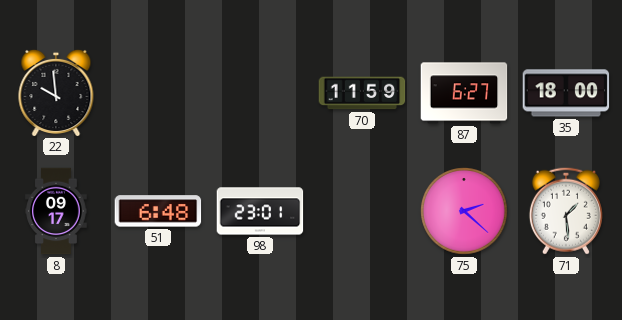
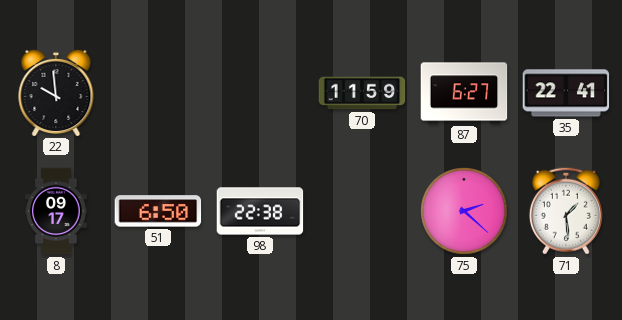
35: 18:00 -> 22:41
51: 6:48 -> 6:50
98: 23:01 -> 22:38
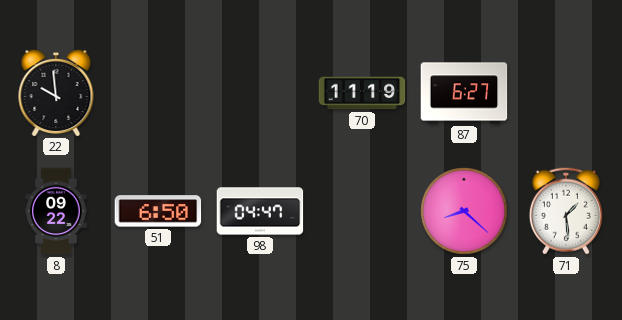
70: 11:59 -> 11:19
35: 22:41 -> none
8: 09:17 -> 09:22
98: 22:38 -> 04:47
75: 2:22 -> 8:22
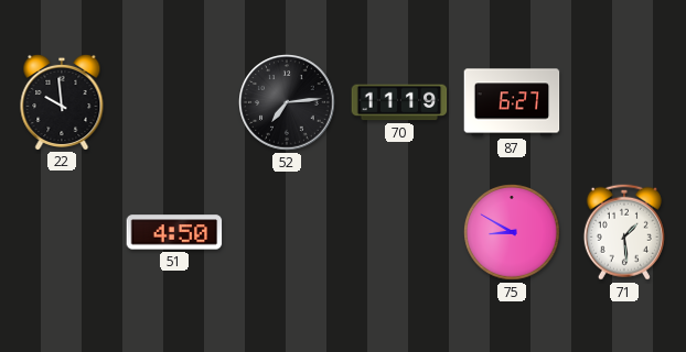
52: none -> 7:14
8: 09:22 -> none
51: 6:50 -> 4:50
98: 04:47 -> none
75: 8:22 -> 8:50
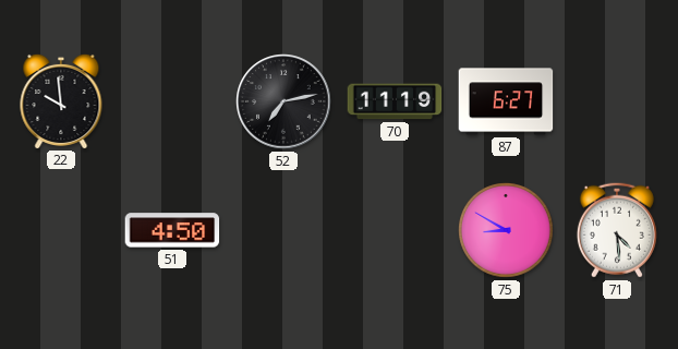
52: 7:14 -> 7:13
71: 1:29 -> 4:29
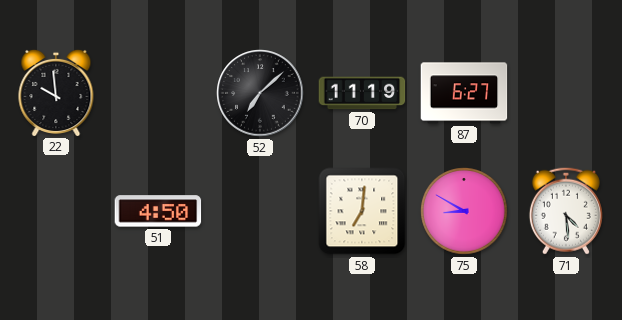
52: 7:13 -> 7:08
58: none -> 7:01
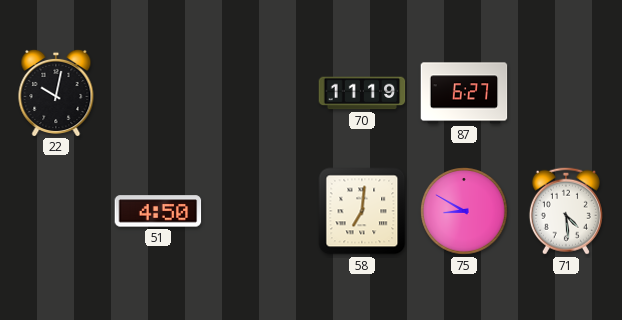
22: 9:59 -> 10:02
52: 7:08 -> none
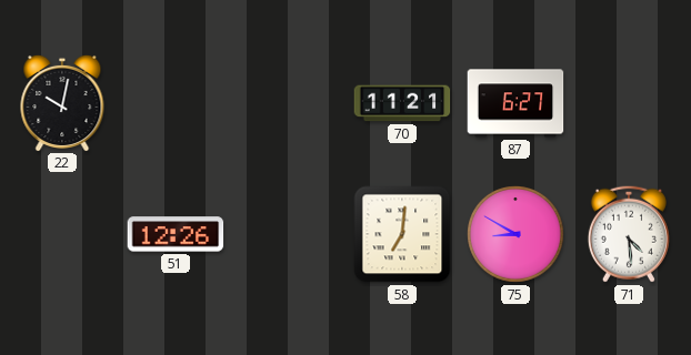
70: 11:19 -> 11:21
51: 4:50 -> 12:26
